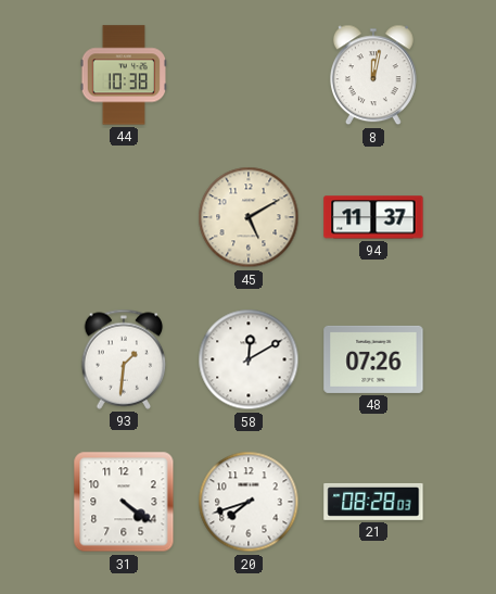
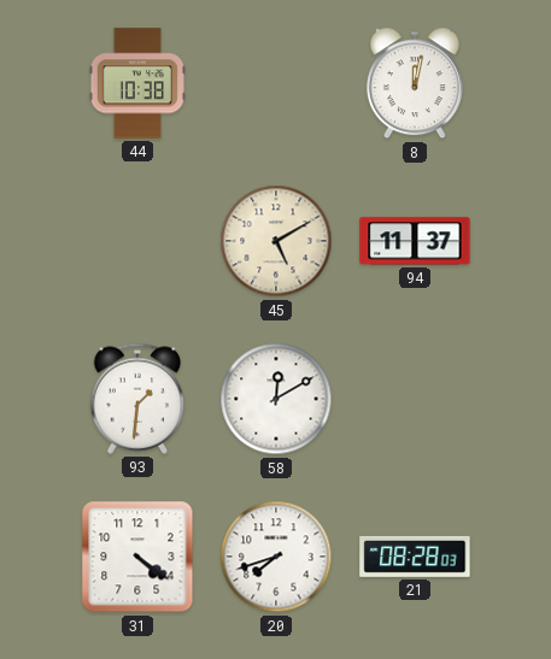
48: 07:26 -> none
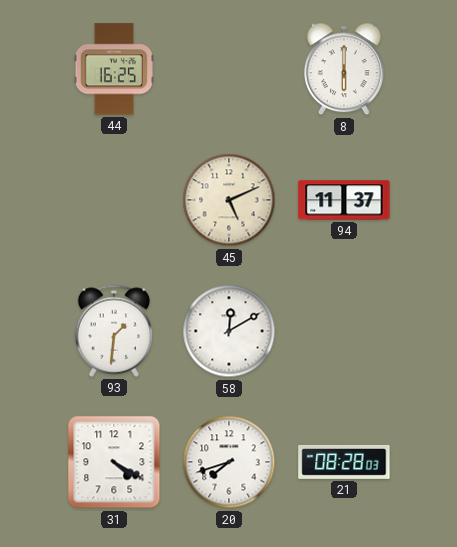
44: 10:38 -> 16:25
8: 12:02 -> 6:00
45: 5:10 -> 5:11
31: 4:21 -> 4:20
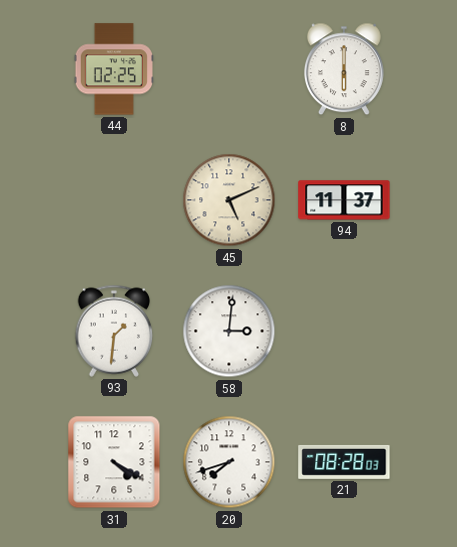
44: 16:25 -> 02:25
58: 12:10 -> 3:01
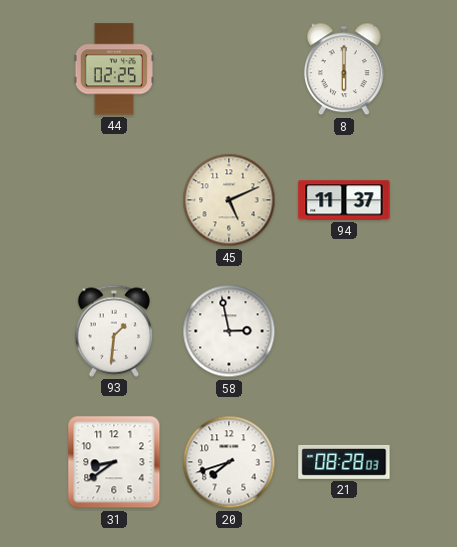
58: 3:01 -> 2:58
31: 4:20 -> 8:39
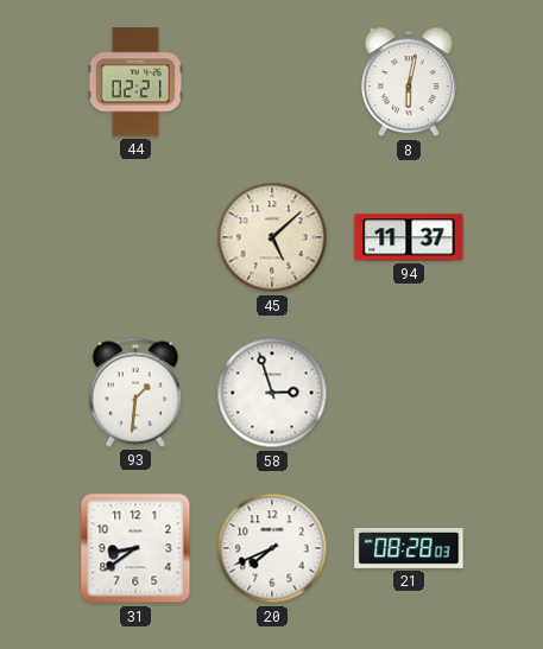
44: 02:25 -> 02:21
8: 6:00 -> 6:02
45: 5:11 -> 5:08
58: 2:58 -> 2:57
20: 7:42 -> 7:41
